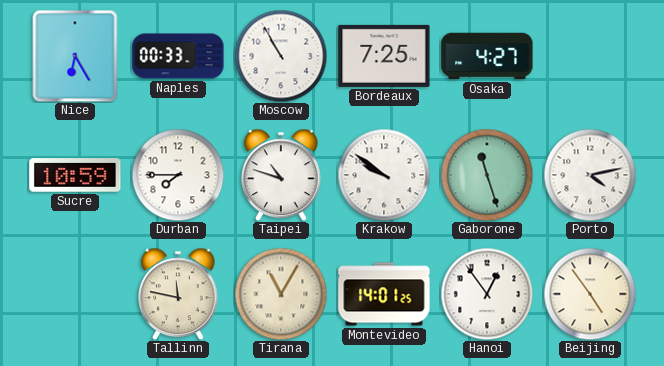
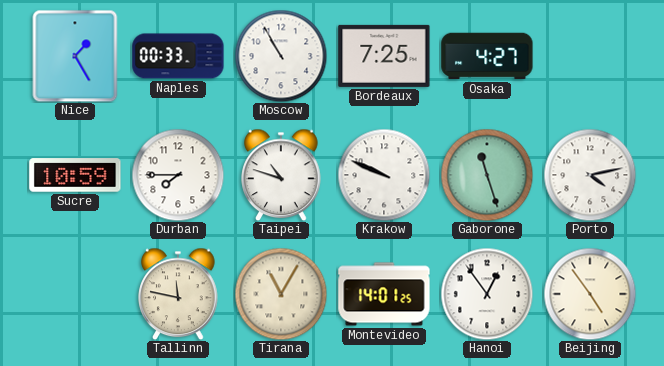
Nice: 6:25 -> 1:25
Krakow: 9:51 -> 9:49
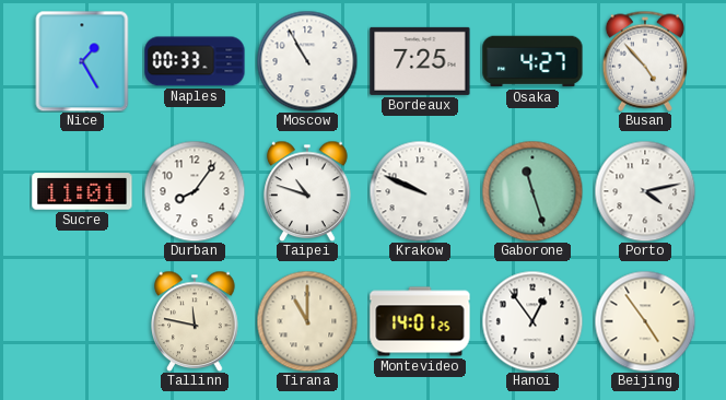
Busan: none -> 4:53
Sucre: 10:59 -> 11:01
Durban: 7:45 -> 8:06
Tirana: 11:05 -> 11:00
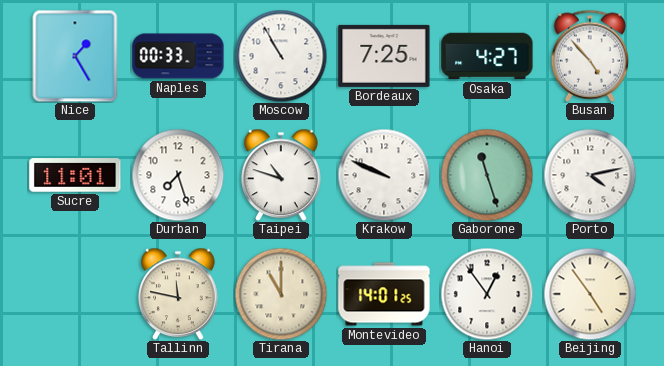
Durban: 8:06 -> 7:27
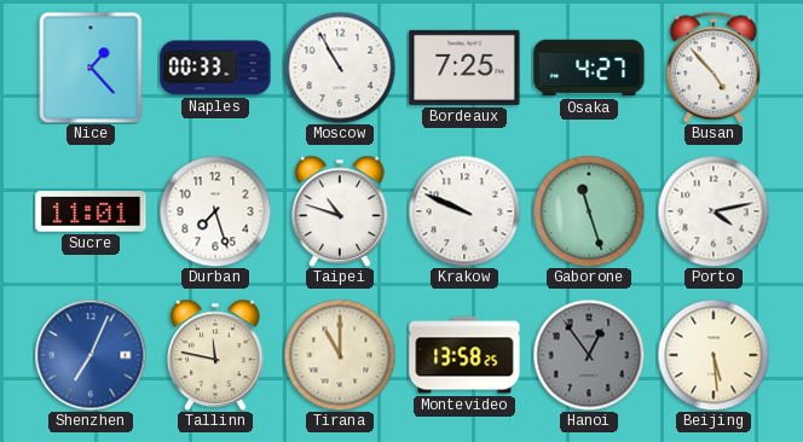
Nice: 1:25 -> 1:23
Shenzhen: none -> 7:04
Montevideo: 14:01 -> 13:58
Hanoi dial: white -> grey
Beijing: 4:54 -> 5:29
